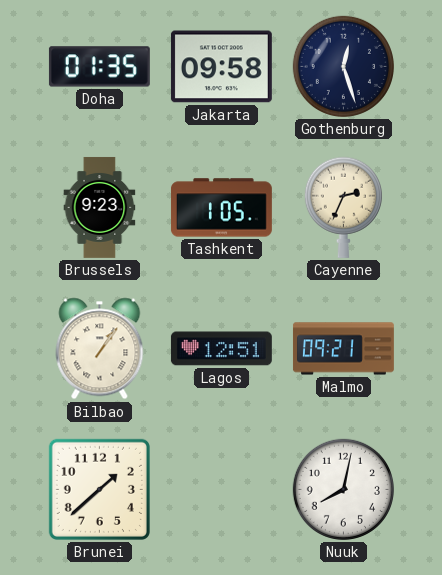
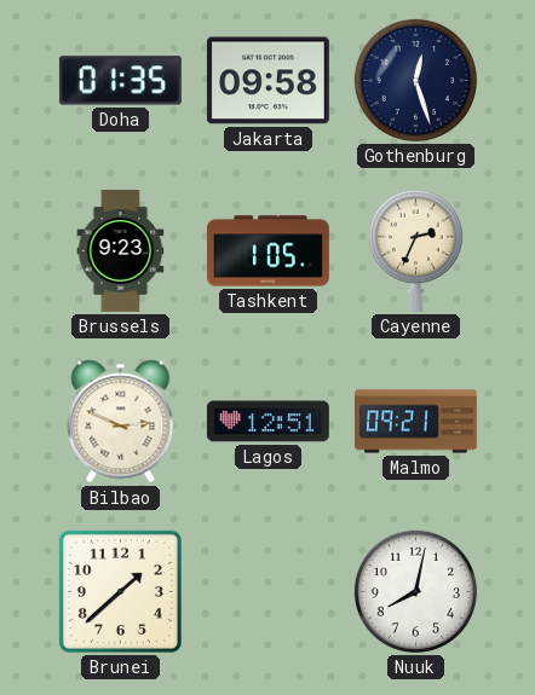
Bilbao: 1:06 -> 2:49
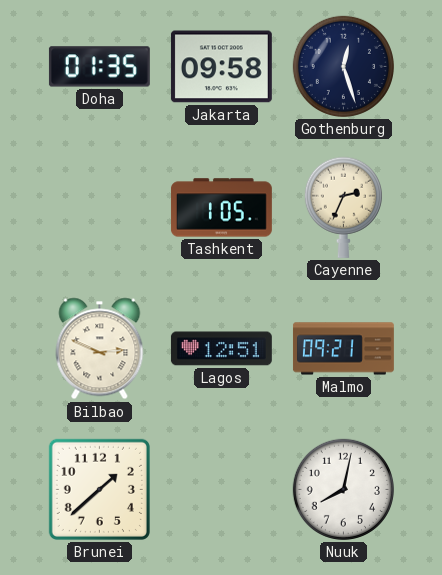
Brussels: 9:23 -> none
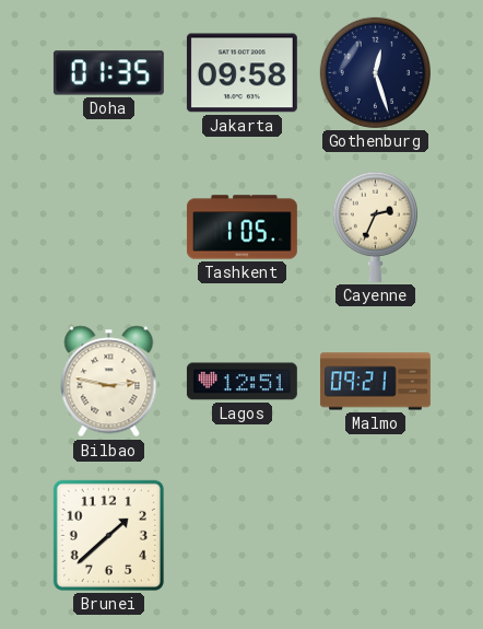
Bilbao: 2:49 -> 2:47
Nuuk: 8:02 -> none
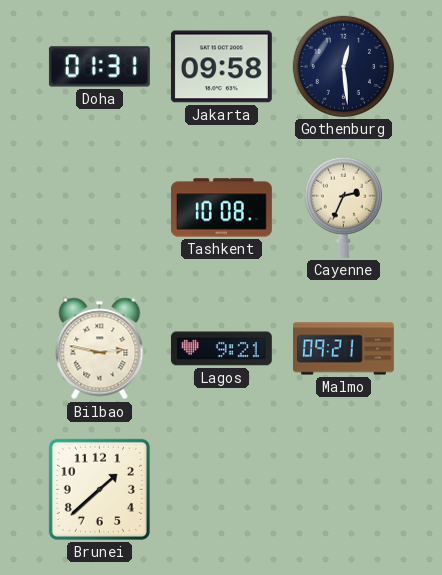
Doha: 01:35 -> 01:31
Gothenburg: 12:27 -> 12:29
Tashkent: 1:05 -> 10:08
Lagos: 12:51 -> 9:21
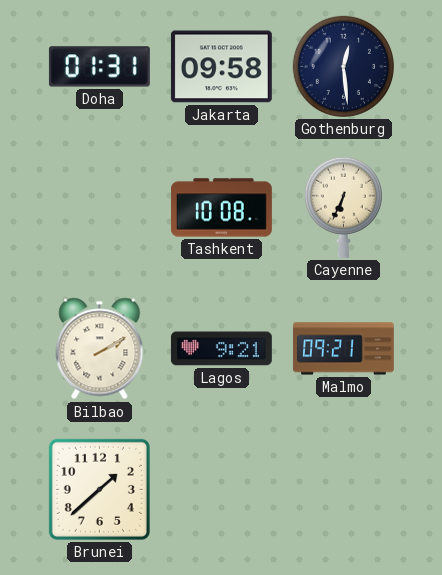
Cayenne: 2:34 -> 6:34
Bilbao: 2:47 -> 2:10
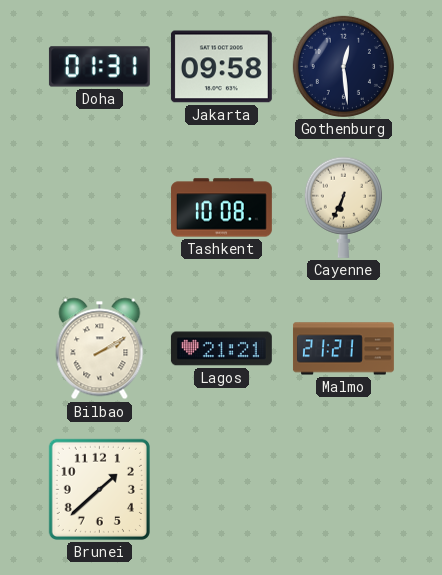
Lagos: 9:21 -> 21:21
Malmo: 09:21 -> 21:21
